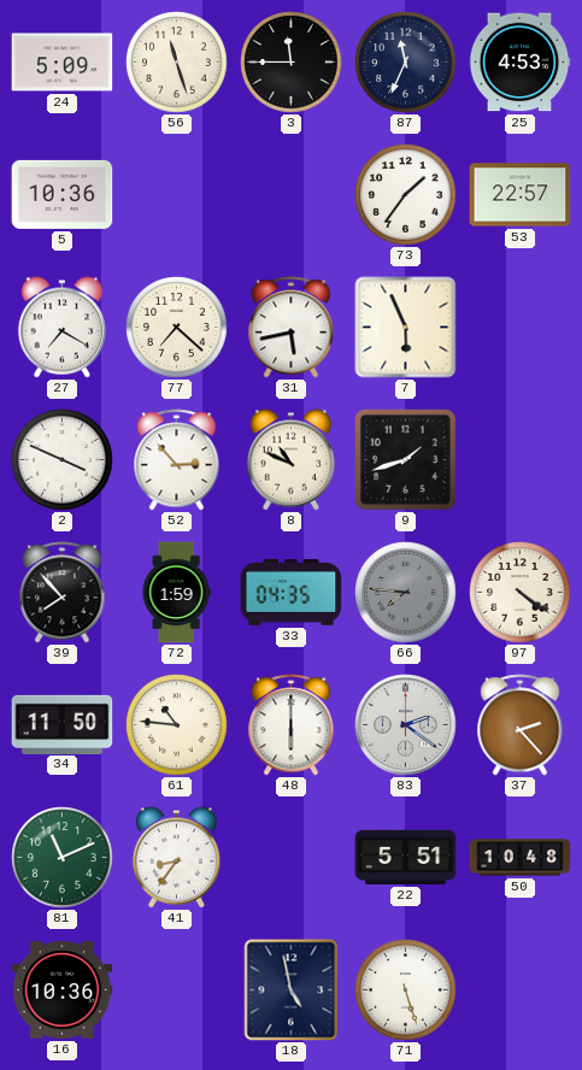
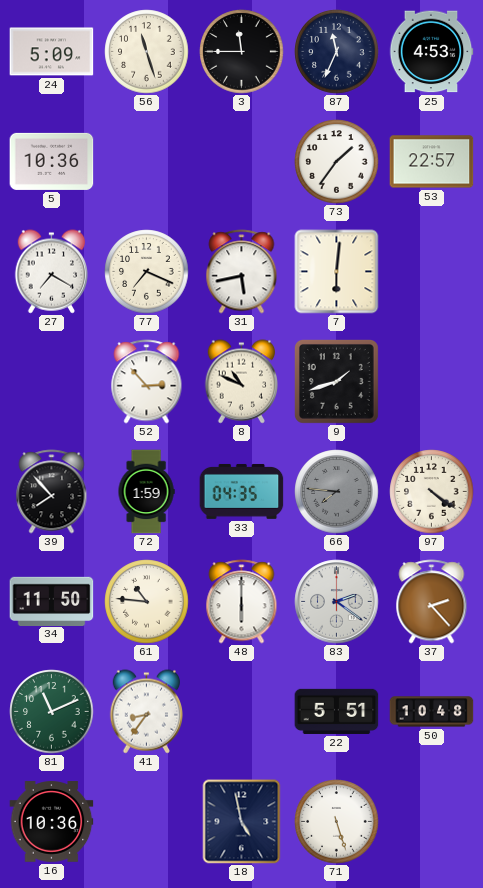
77: 7:22 -> 7:19
7: 5:56 -> 6:01
2: 3:49 -> none
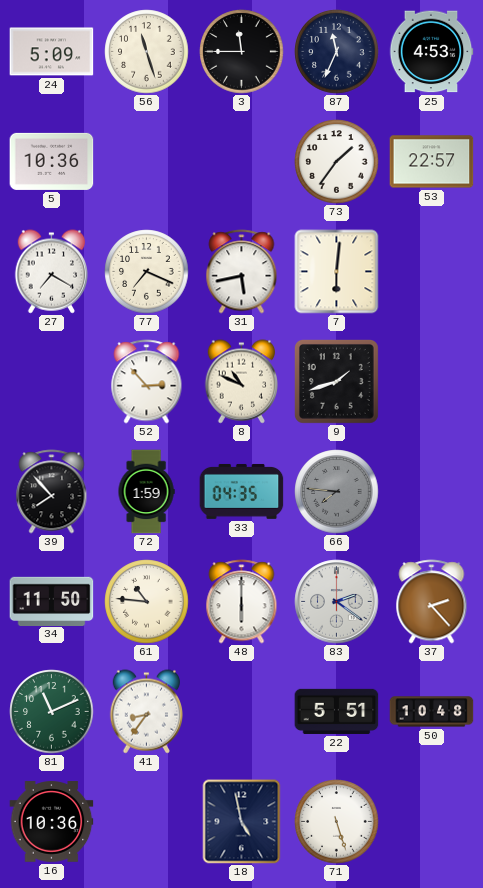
97: 4:21 -> none
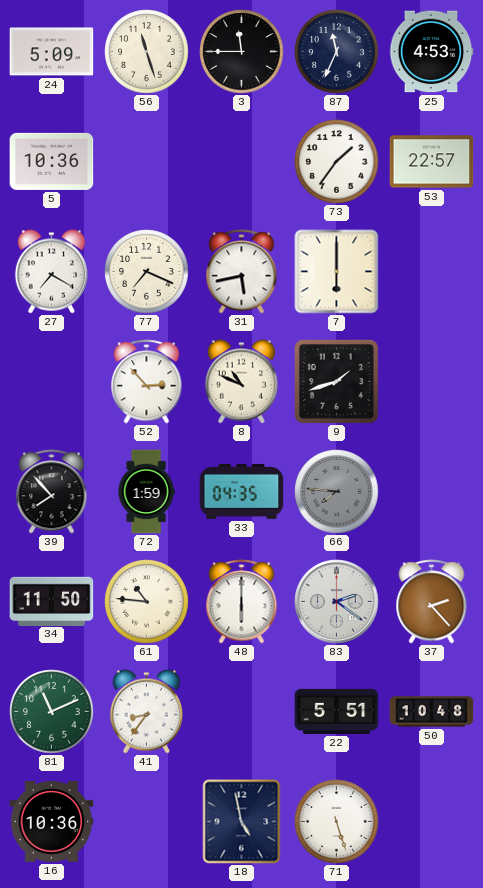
7: 6:01 -> 6:00
